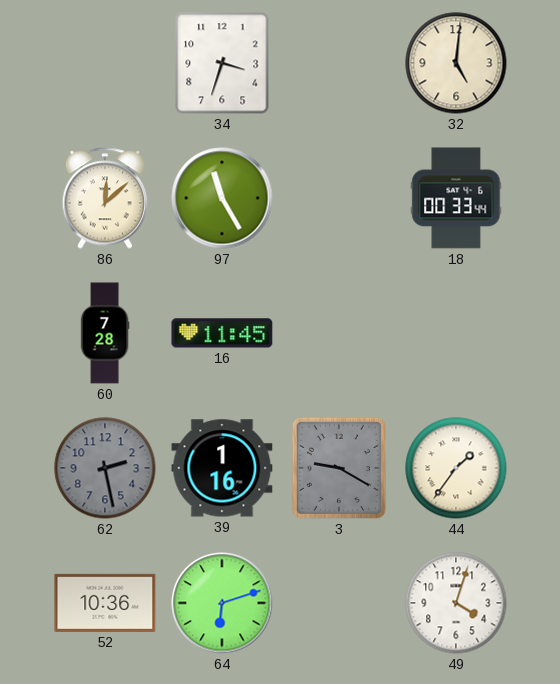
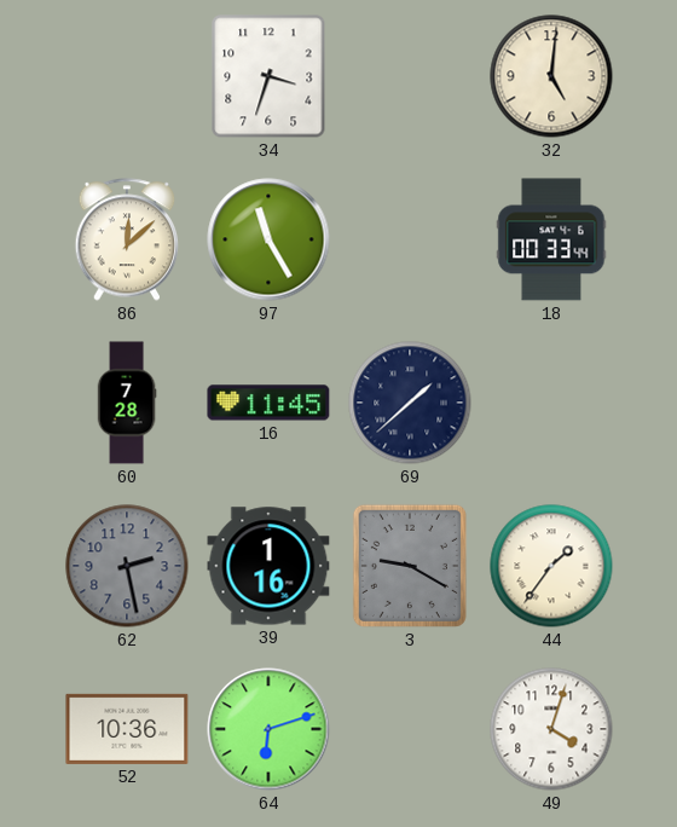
69: none -> 1:38
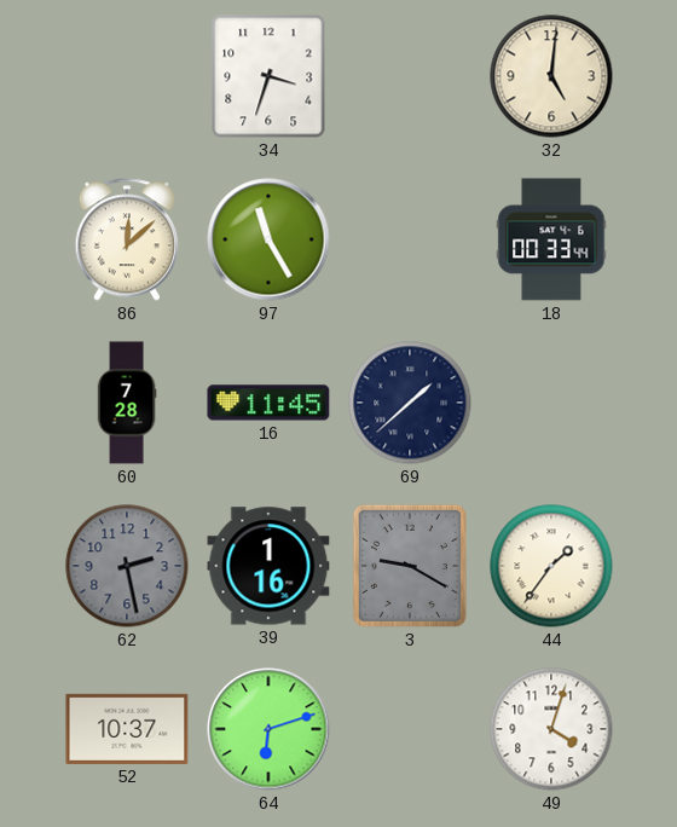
52: 10:36 -> 10:37
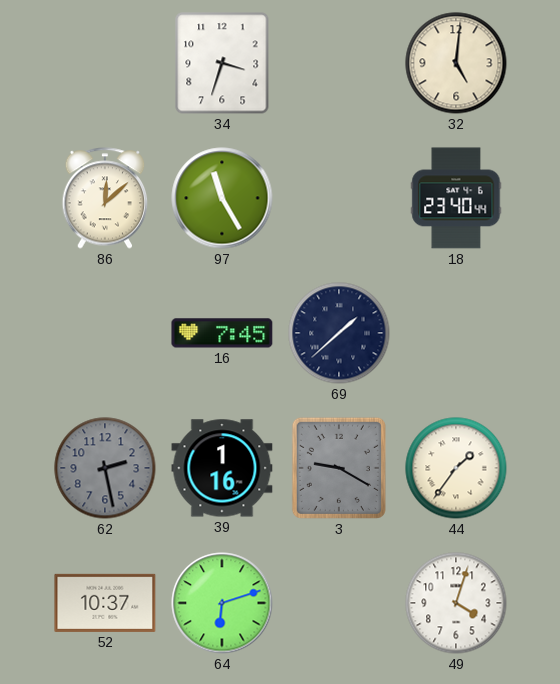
18: 00:33 -> 23:40
60: 7:28 -> none
16: 11:45 -> 7:45
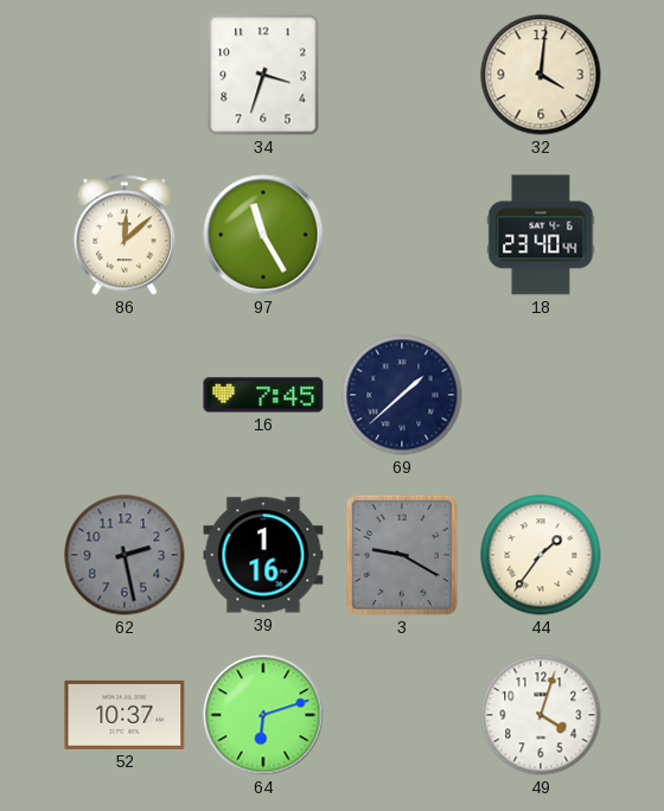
32: 5:01 -> 4:01
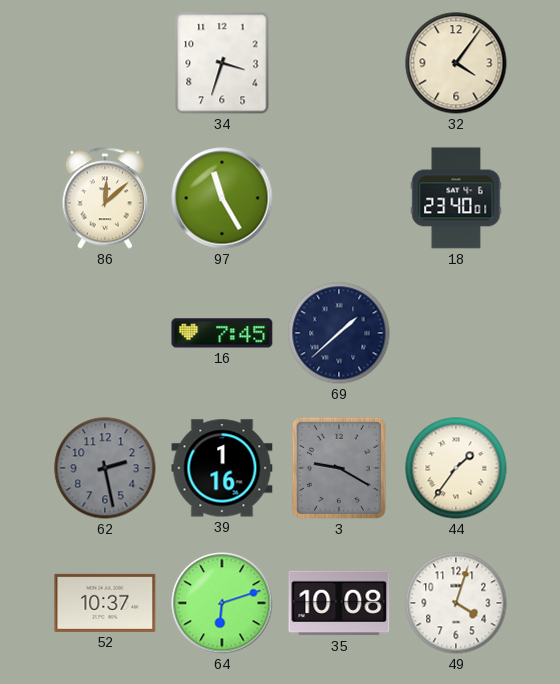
32: 4:01 -> 4:06
18: 23:40:44 -> 23:40:01
35: none -> 10:08
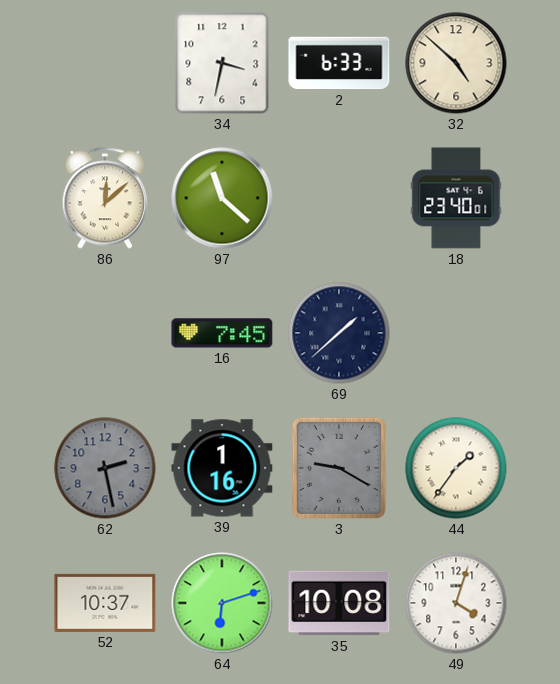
34: 3:33 -> 3:32
2: none -> 6:33
32: 4:06 -> 4:52
97: 11:25 -> 11:22
